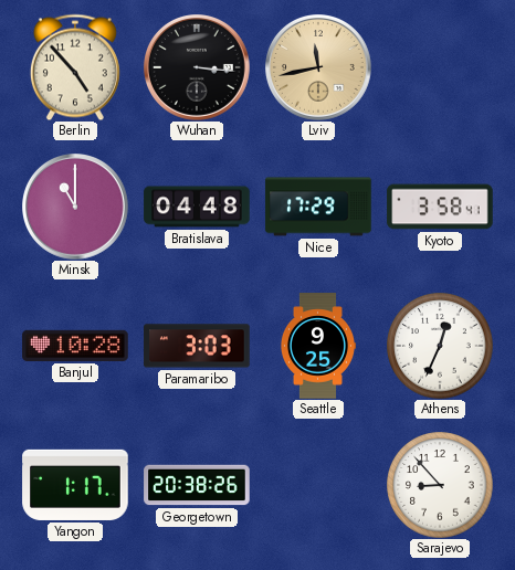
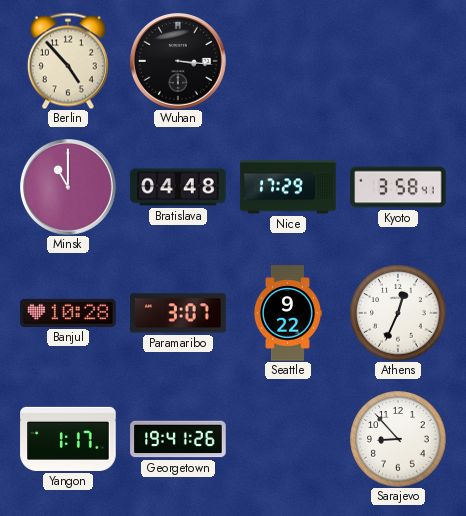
Lviv: 11:43 -> none
Paramaribo: 3:03 -> 3:07
Seattle: 9:25 -> 9:22
Georgetown: 20:38 -> 19:41
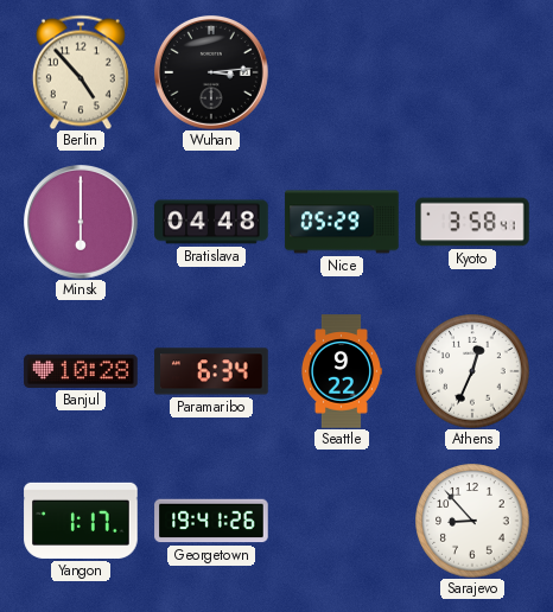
Wuhan: 3:16 -> 3:14
Minsk: 11:00 -> 6:00
Nice: 17:29 -> 05:29
Paramaribo: 3:07 -> 6:34
